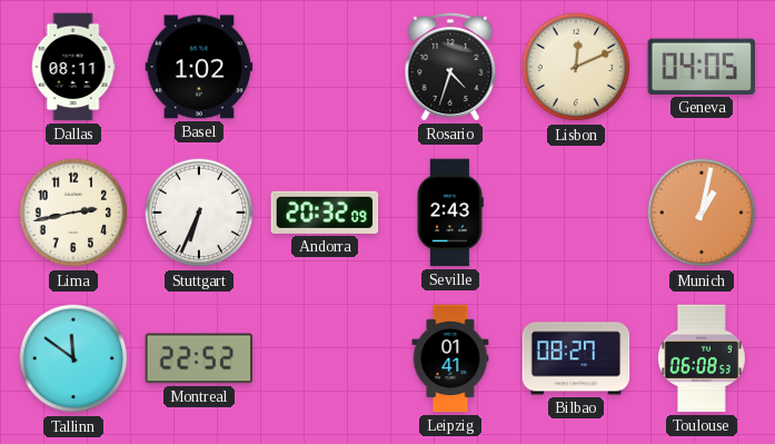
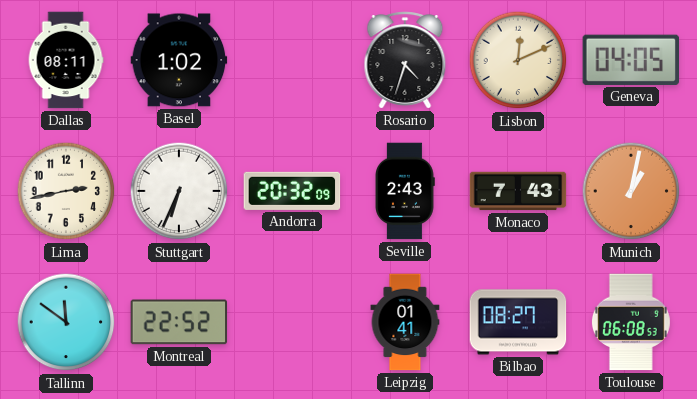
Monaco: none -> 7:43
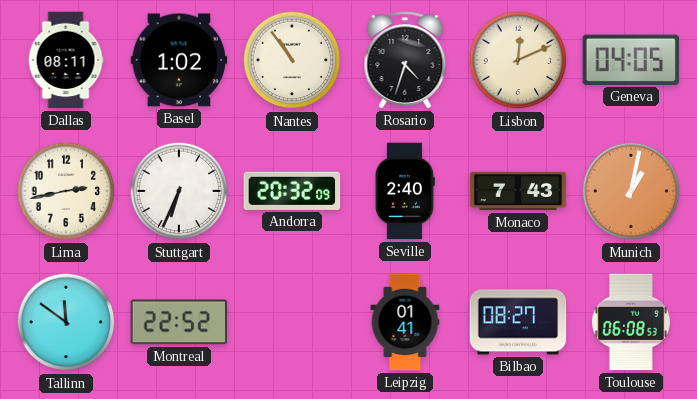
Nantes: none -> 10:54
Seville: 2:43 -> 2:40
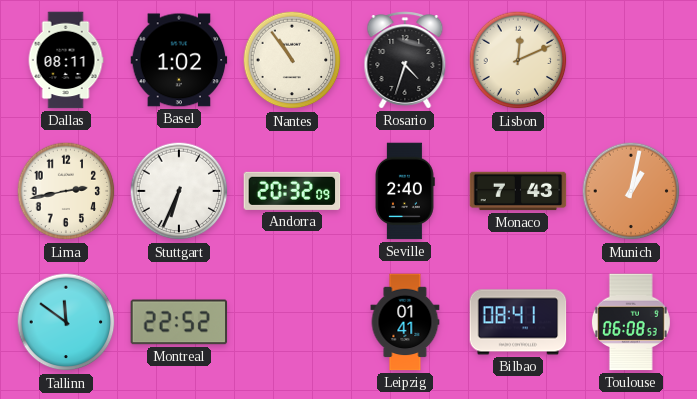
Geneva: 04:05 -> none
Bilbao: 08:27 -> 08:41
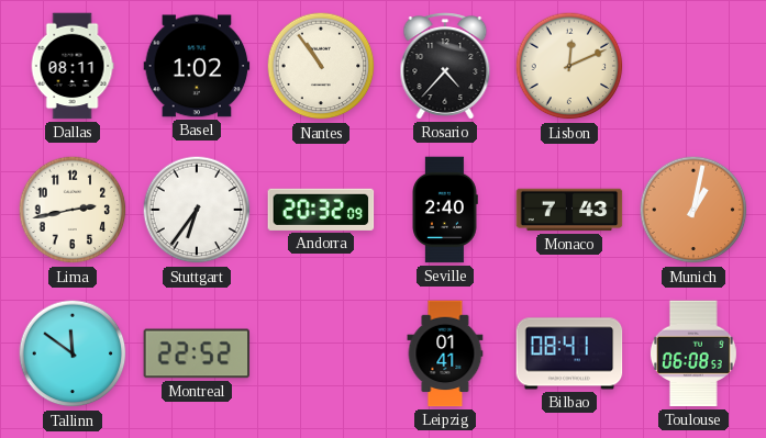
Rosario: 4:33 -> 4:37
Stuttgart: 6:34 -> 6:36
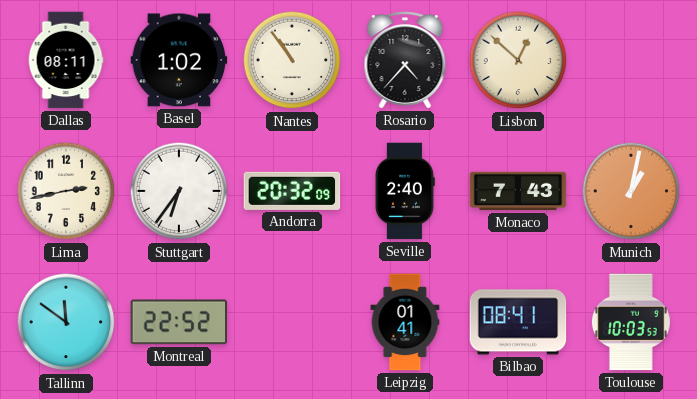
Lisbon: 12:11 -> 12:52
Toulouse: 06:08 -> 10:03
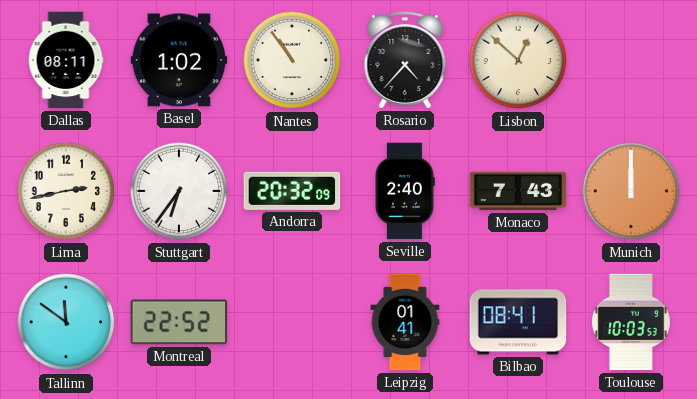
Munich: 1:02 -> 12:00
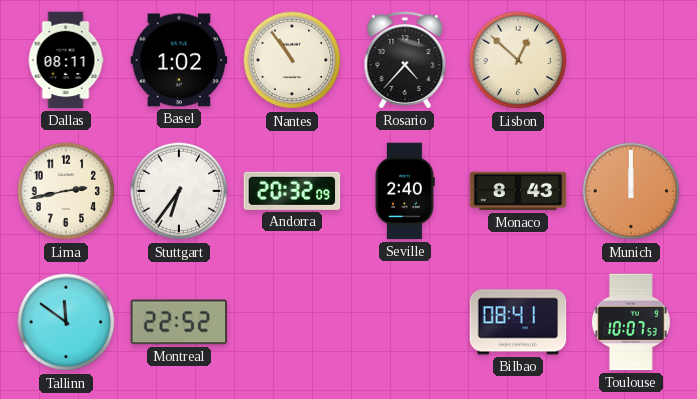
Monaco: 7:43 -> 8:43
Leipzig: 01:41 -> none
Toulouse: 10:03 -> 10:07
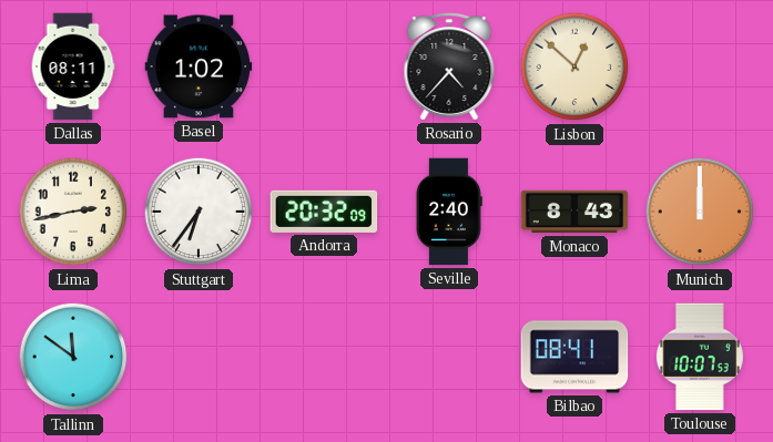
Nantes: 10:54 -> none
Montreal: 22:52 -> none
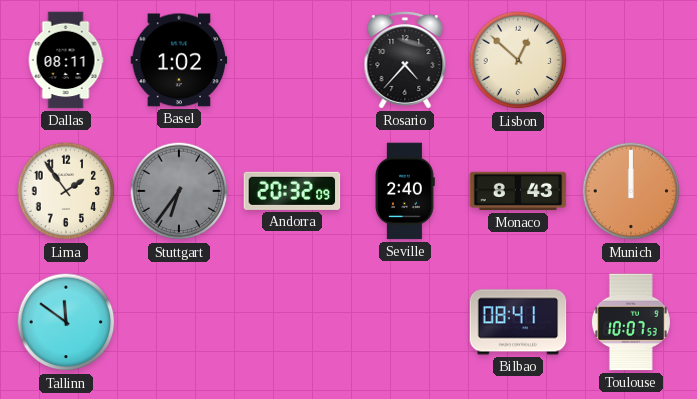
Lima: 2:43 -> 1:54
Stuttgart dial: white -> grey
